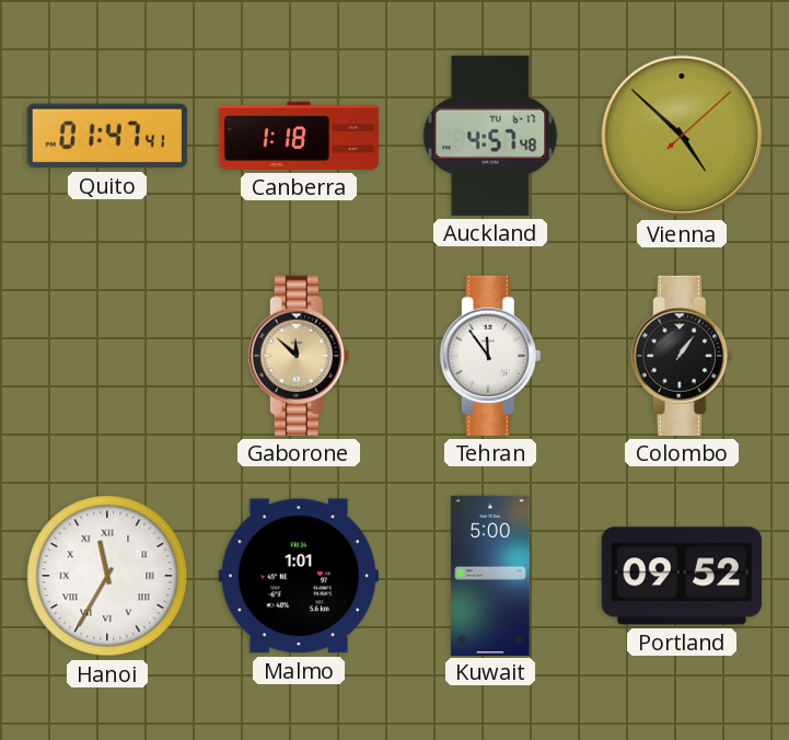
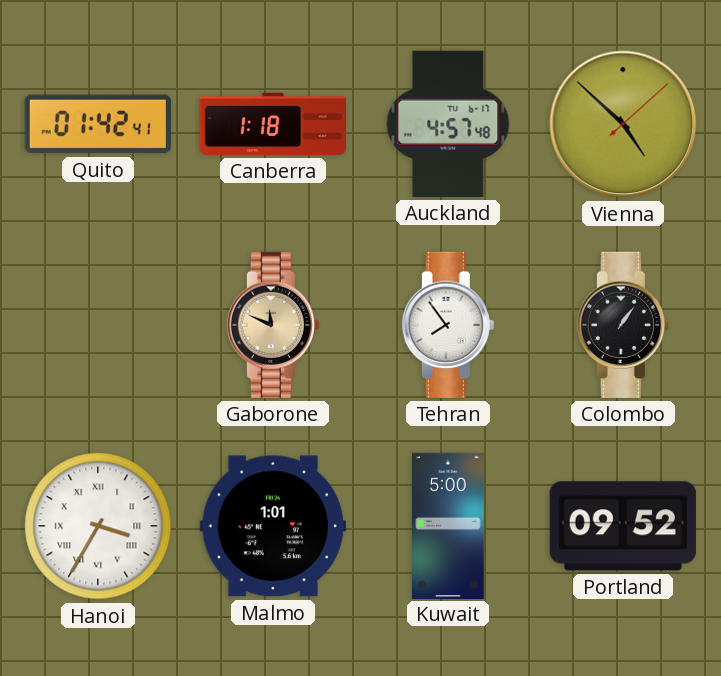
Quito: 01:47 -> 01:42
Gaborone: 11:52 -> 11:49
Tehran: 11:54 -> 7:54
Hanoi: 11:35 -> 3:35
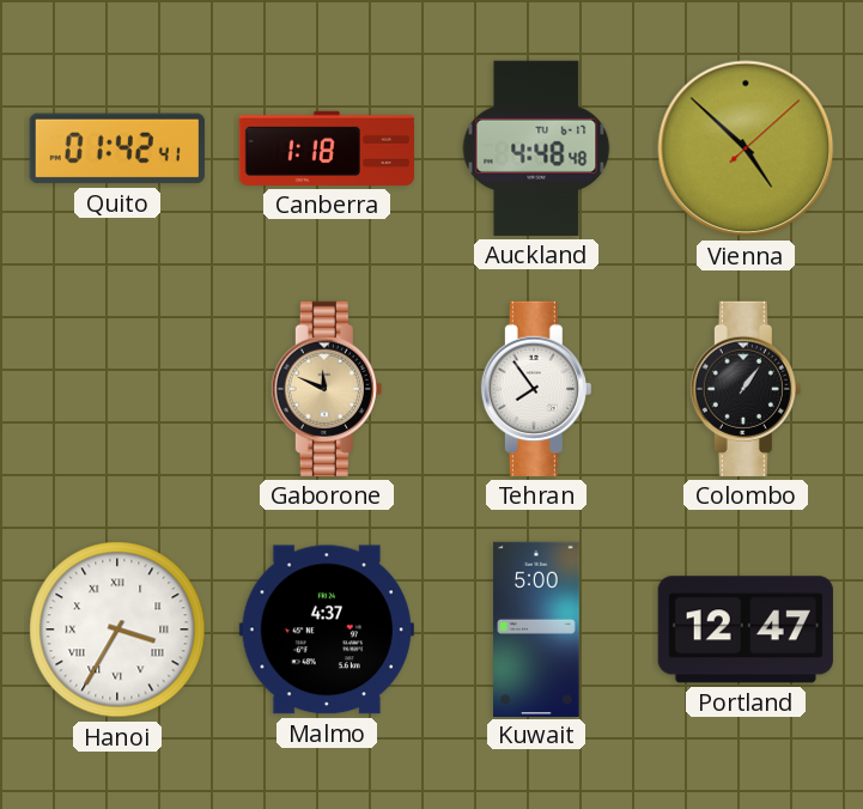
Auckland: 4:57 -> 4:48
Malmo: 1:01 -> 4:37
Portland: 09:52 -> 12:47
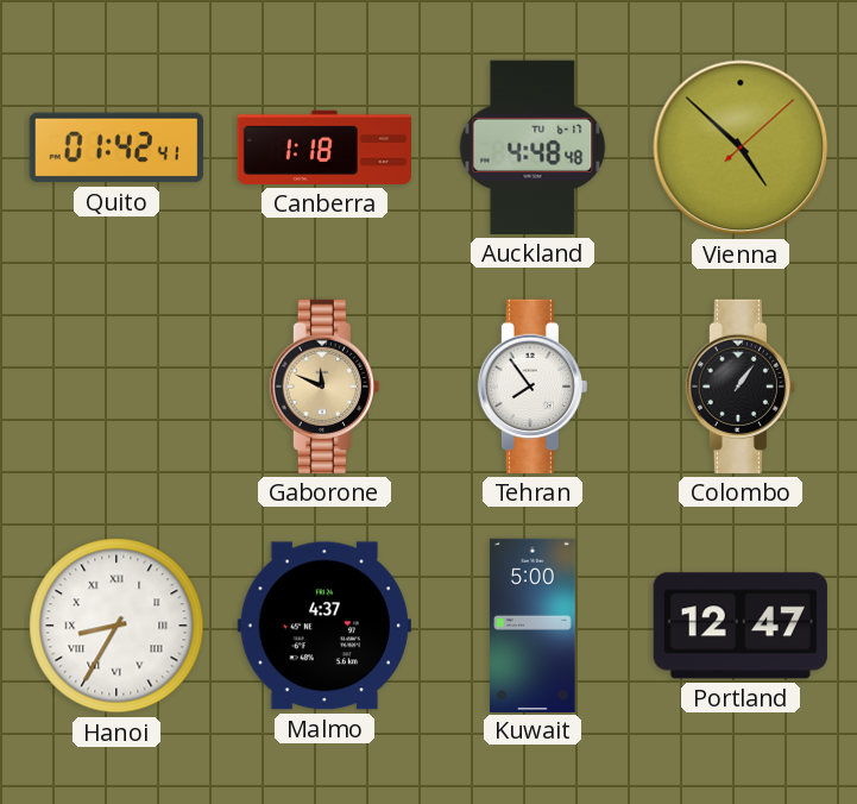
Hanoi: 3:35 -> 8:35
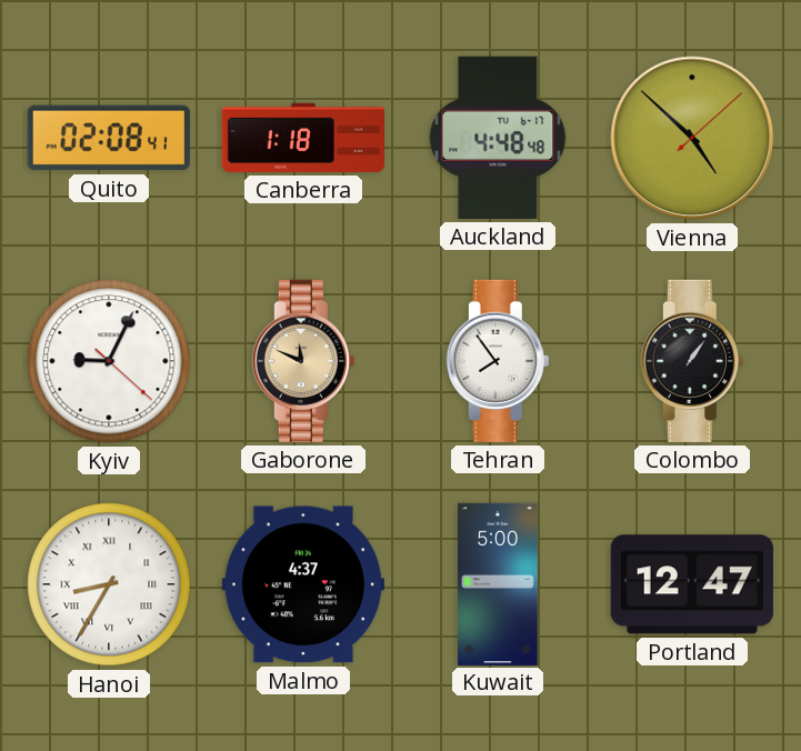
Quito: 01:42 -> 02:08
Kyiv: none -> 9:04
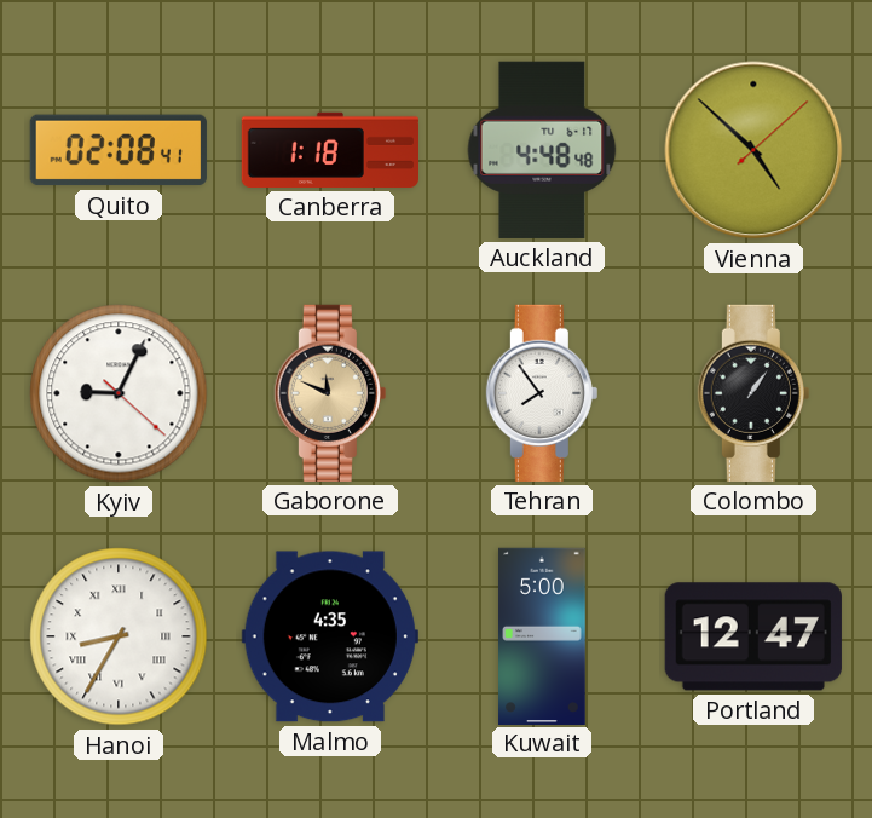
Malmo: 4:37 -> 4:35
